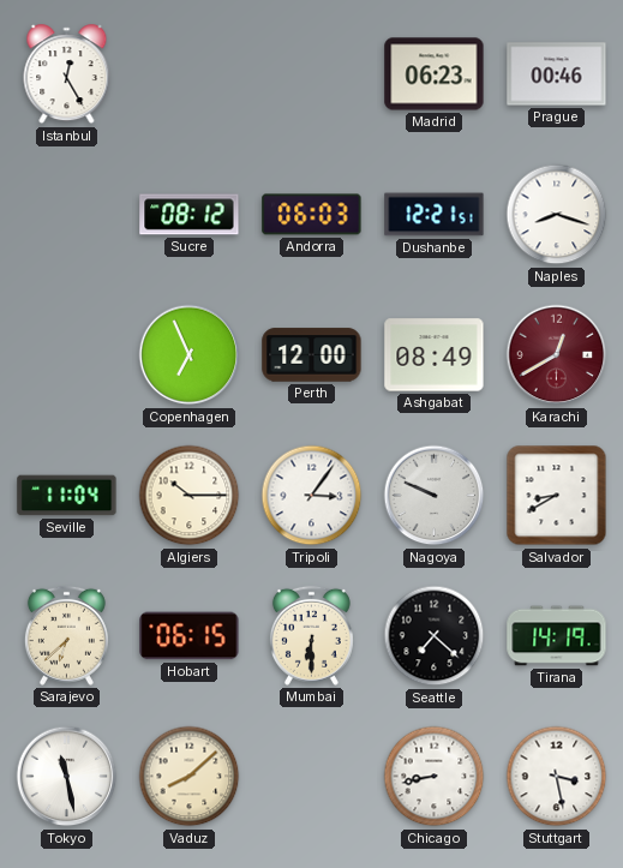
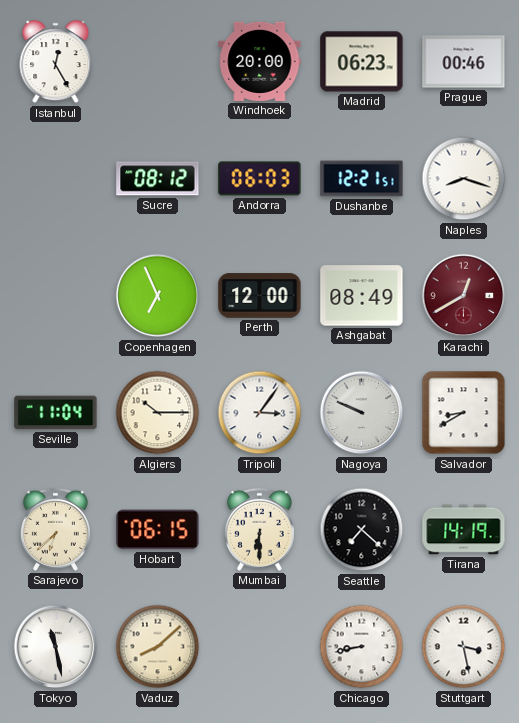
Windhoek: none -> 20:00
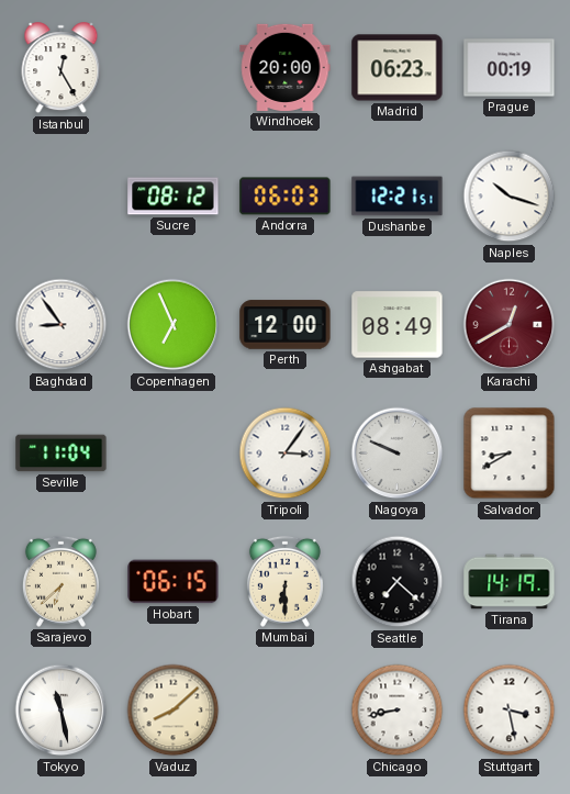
Prague: 00:46 -> 00:19
Naples: 8:18 -> 10:18
Baghdad: none -> 8:54
Algiers: 10:15 -> none
